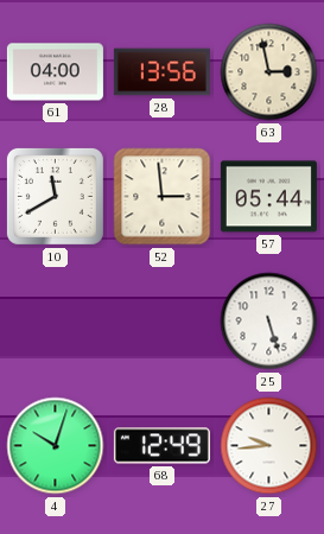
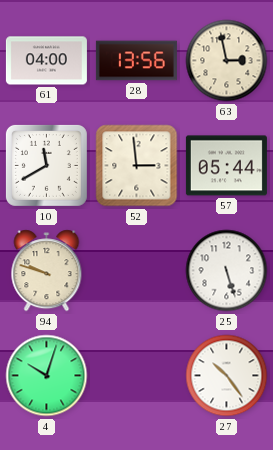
94: none -> 9:48
68: 12:49 -> none
27: 9:44 -> 10:24
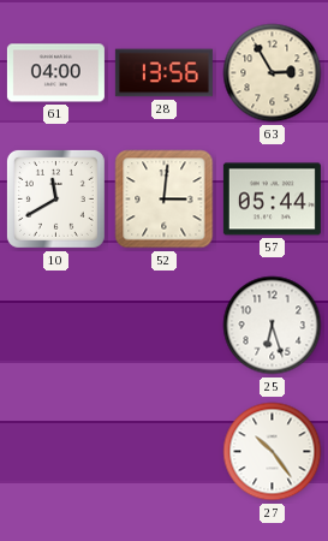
63: 2:58 -> 2:55
52: 2:59 -> 3:01
94: 9:48 -> none
25: 5:27 -> 6:27
4: 10:03 -> none
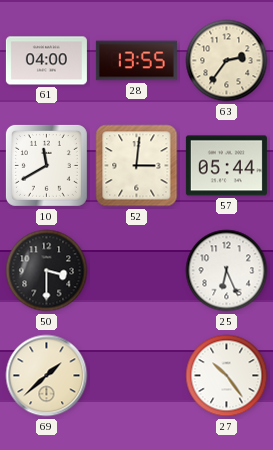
28: 13:56 -> 13:55
63: 2:55 -> 2:36
50: none -> 3:30
25: 6:27 -> 6:26
69: none -> 1:38
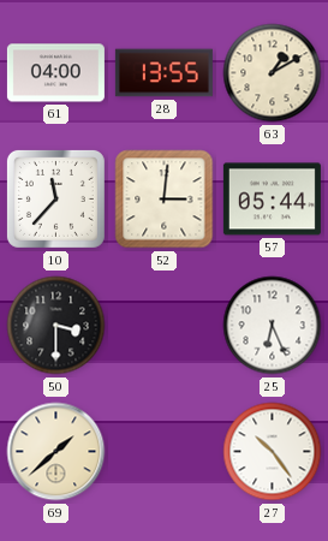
63: 2:36 -> 1:10
10: 11:40 -> 11:37
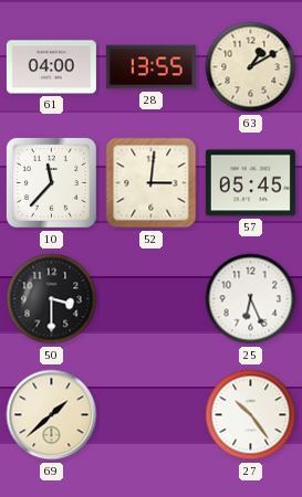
57: 05:44 -> 05:45
